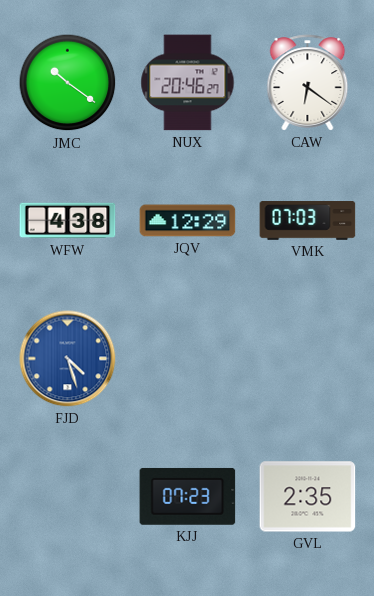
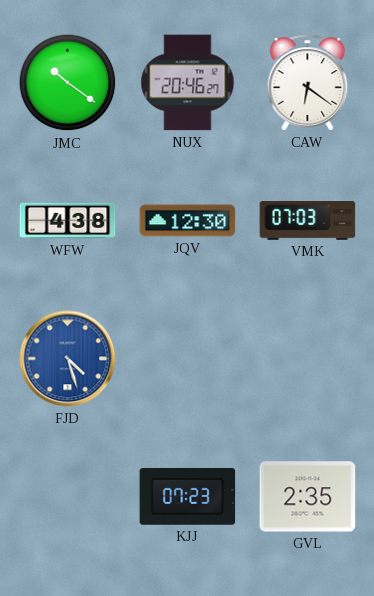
JQV: 12:29 -> 12:30
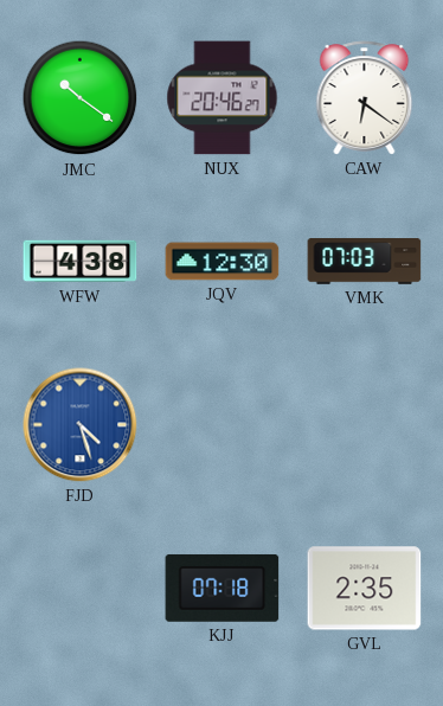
KJJ: 07:23 -> 07:18
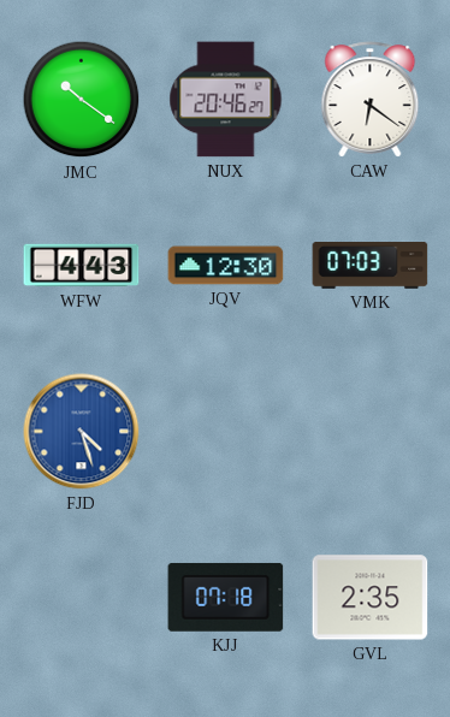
WFW: 4:38 -> 4:43
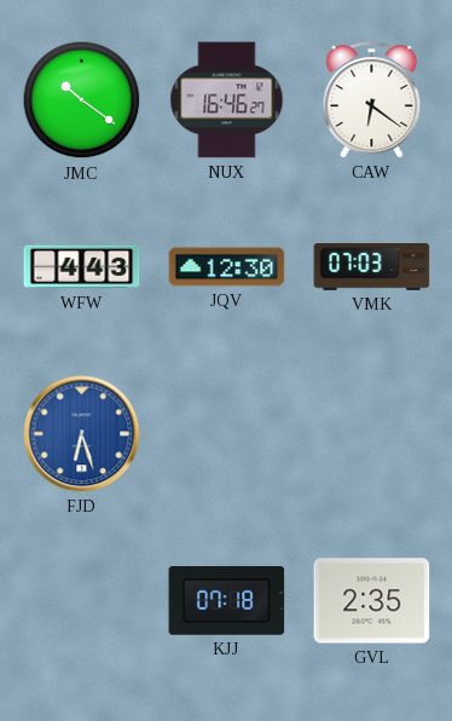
NUX: 20:46 -> 16:46
FJD: 4:27 -> 6:27
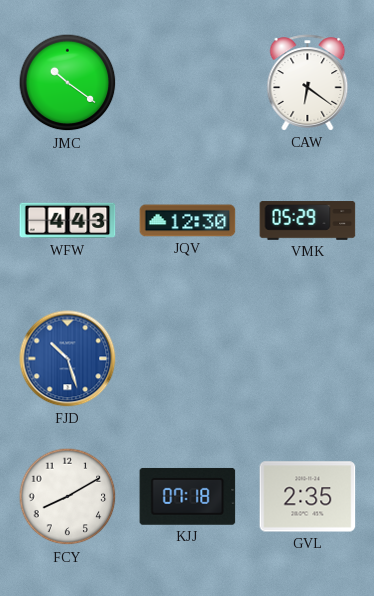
NUX: 16:46 -> none
VMK: 07:03 -> 05:29
FJD: 6:27 -> 10:27
FCY: none -> 8:10
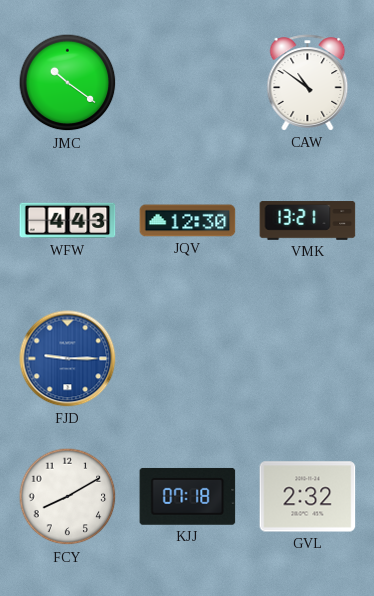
CAW: 6:21 -> 10:51
VMK: 05:29 -> 13:21
FJD: 10:27 -> 9:15
GVL: 2:35 -> 2:32
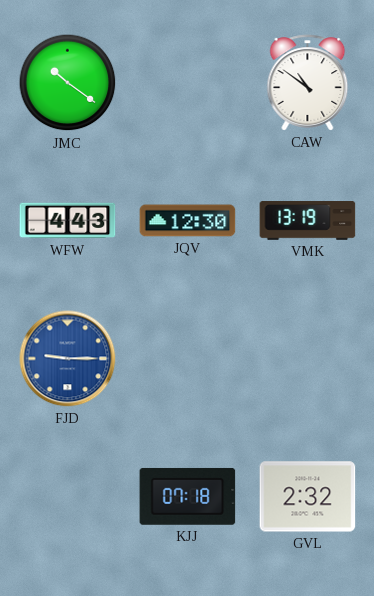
VMK: 13:21 -> 13:19
FCY: 8:10 -> none
